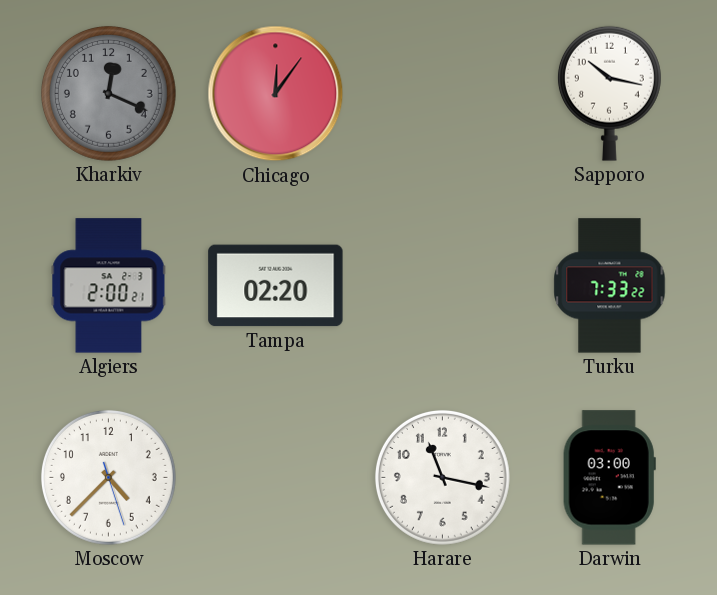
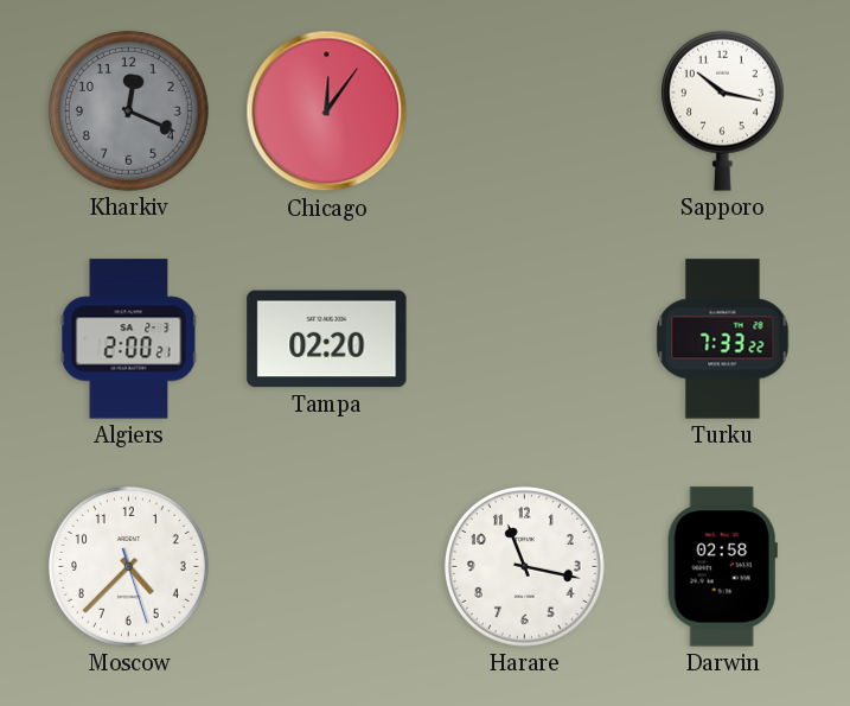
Darwin: 03:00 -> 02:58
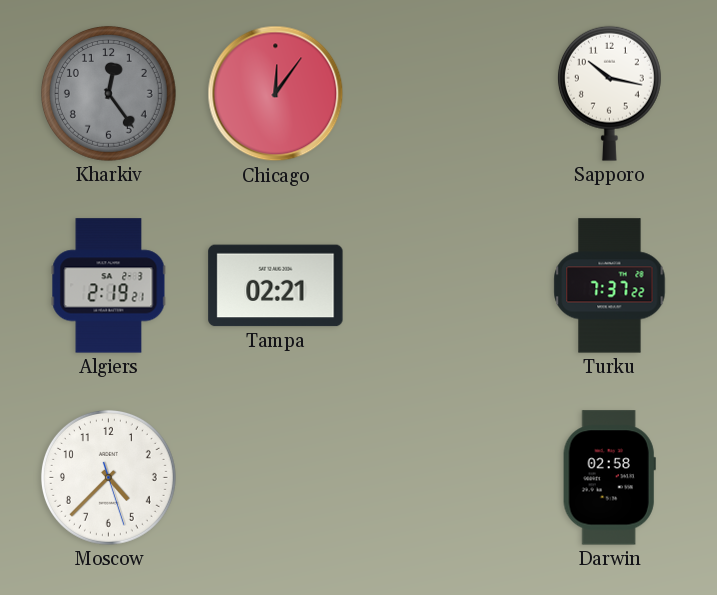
Kharkiv: 12:19 -> 12:24
Algiers: 2:00 -> 2:19
Tampa: 02:20 -> 02:21
Turku: 7:33 -> 7:37
Harare: 11:17 -> none
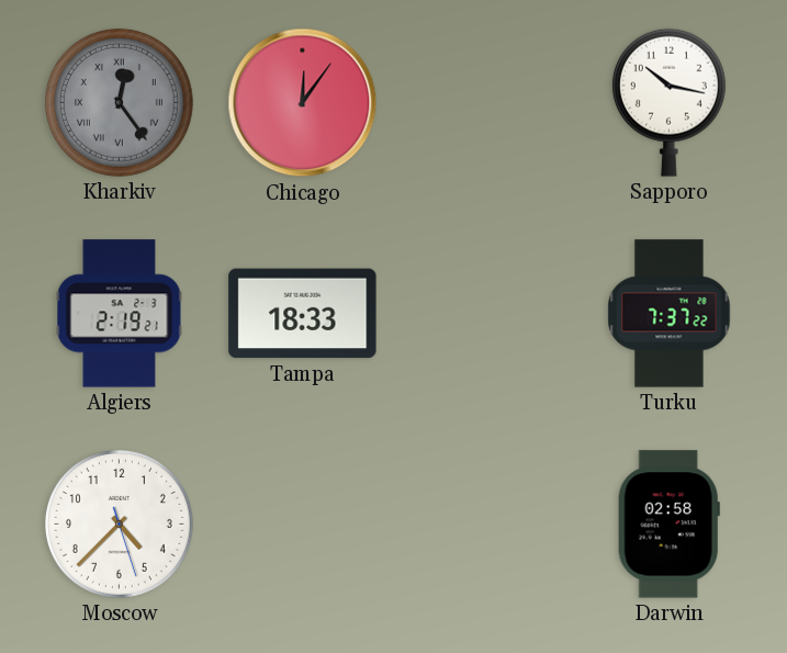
Kharkiv numerals: Arabic -> Roman
Tampa: 02:21 -> 18:33
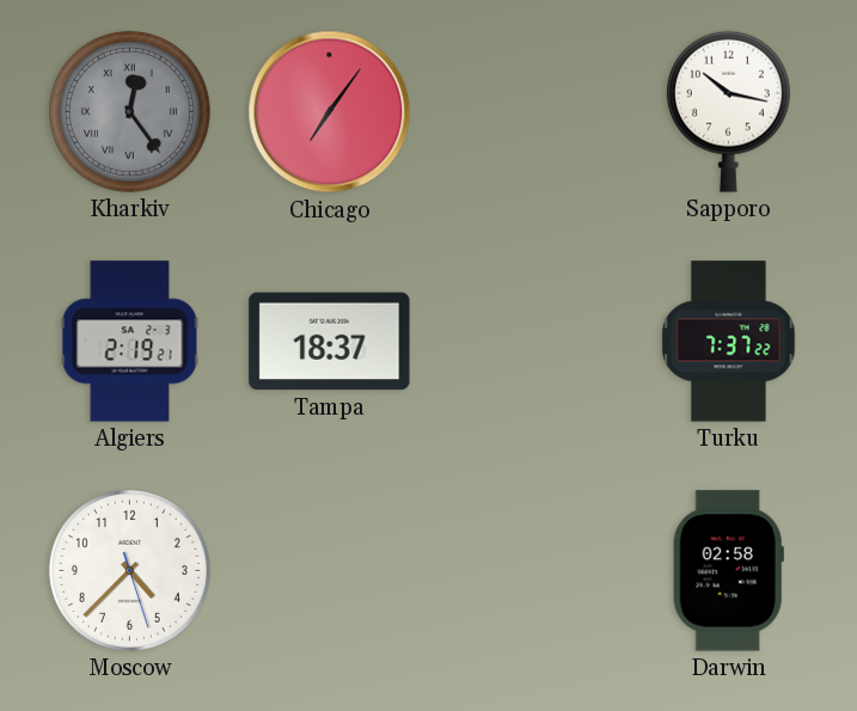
Chicago: 12:06 -> 7:06
Tampa: 18:33 -> 18:37
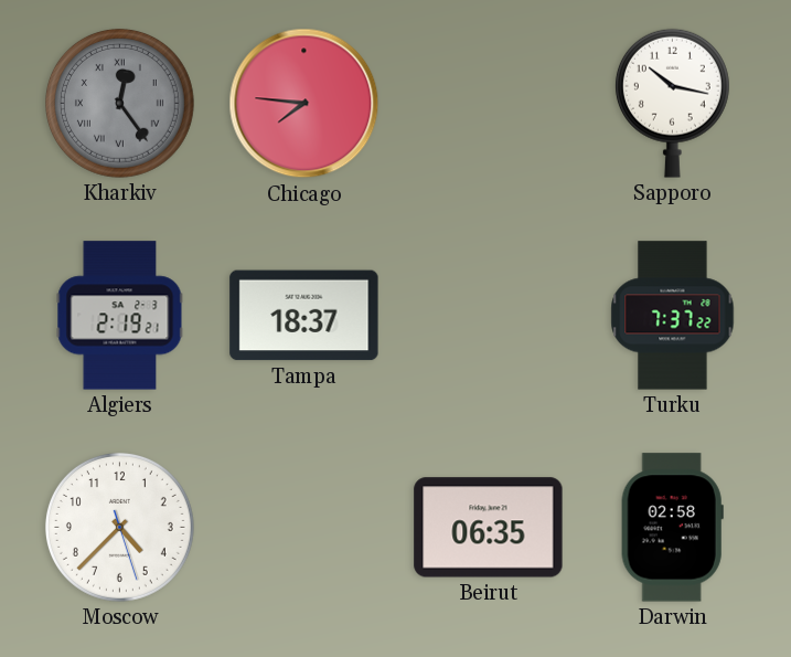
Chicago: 7:06 -> 7:46
Beirut: none -> 06:35
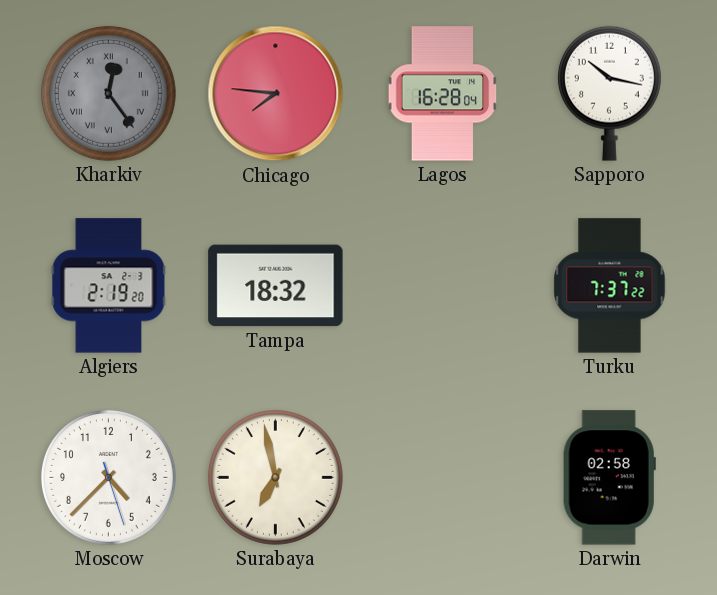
Lagos: none -> 16:28
Algiers: 2:19:21 -> 2:19:20
Tampa: 18:37 -> 18:32
Surabaya: none -> 6:58
Beirut: 06:35 -> none
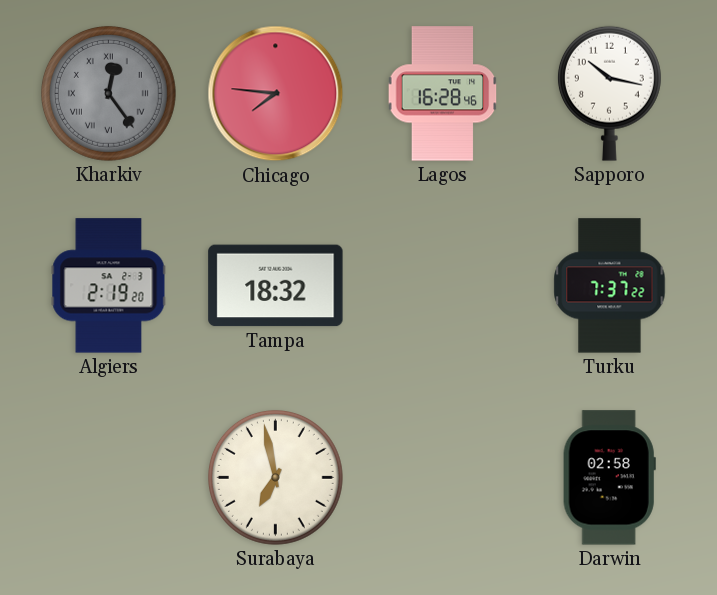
Lagos: 16:28:04 -> 16:28:46
Moscow: 4:37 -> none
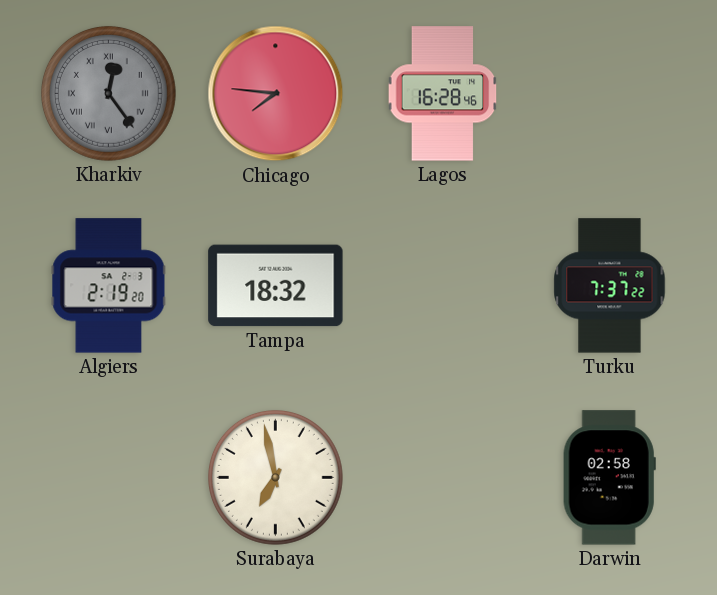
Sapporo: 10:17 -> none
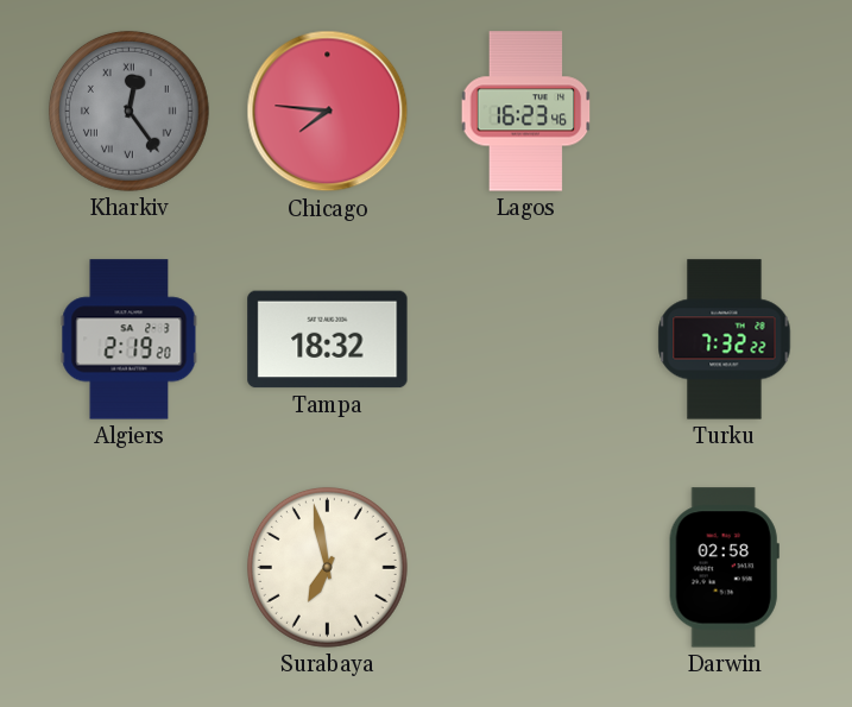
Lagos: 16:28 -> 16:23
Turku: 7:37 -> 7:32
